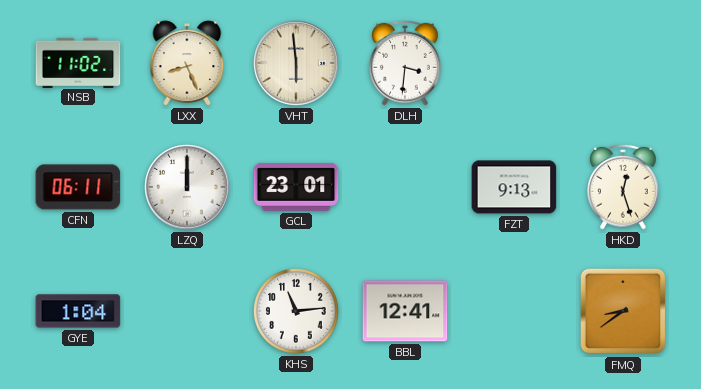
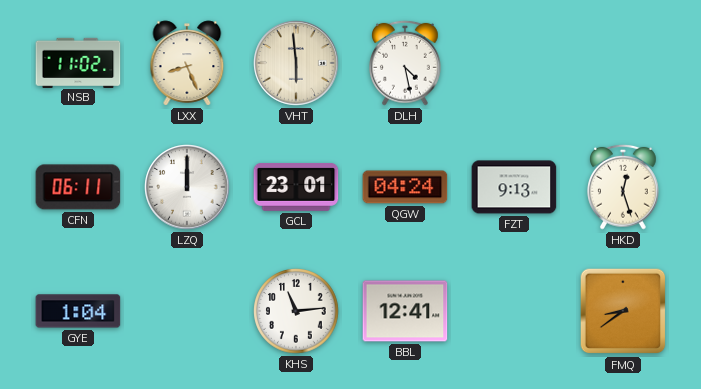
DLH: 3:31 -> 4:28
QGW: none -> 04:24
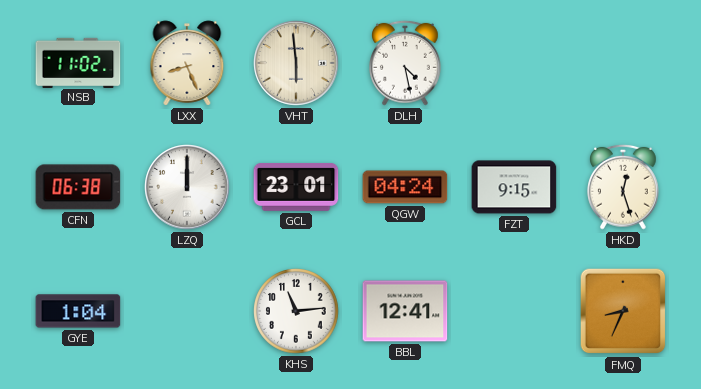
CFN: 06:11 -> 06:38
FZT: 9:13 -> 9:15
FMQ: 8:39 -> 8:34
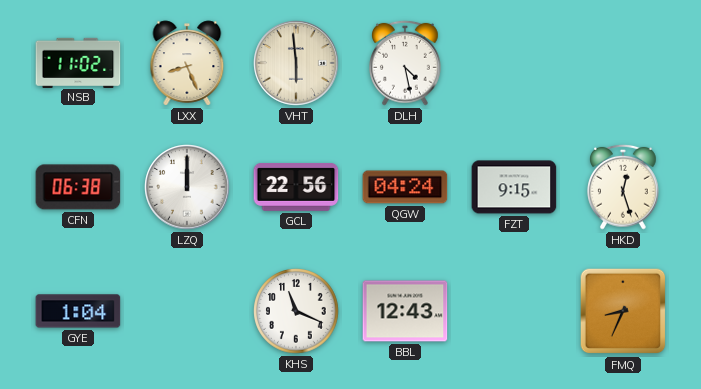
GCL: 23:01 -> 22:56
KHS: 11:14 -> 11:19
BBL: 12:41 -> 12:43
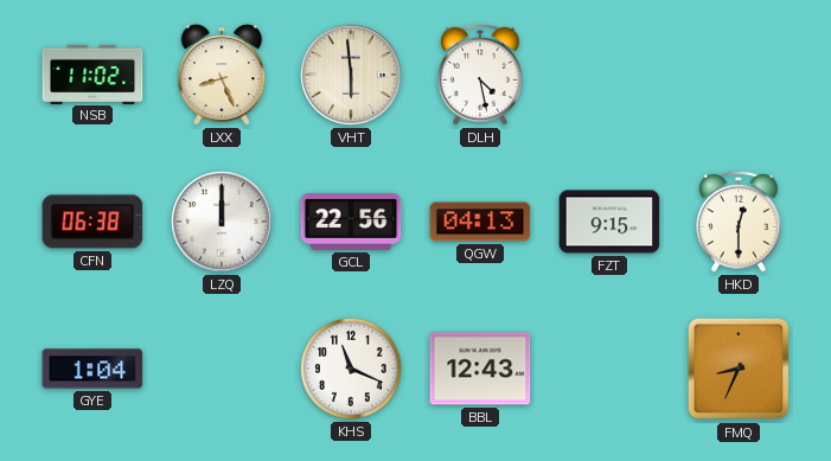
QGW: 04:24 -> 04:13
HKD: 12:27 -> 12:30
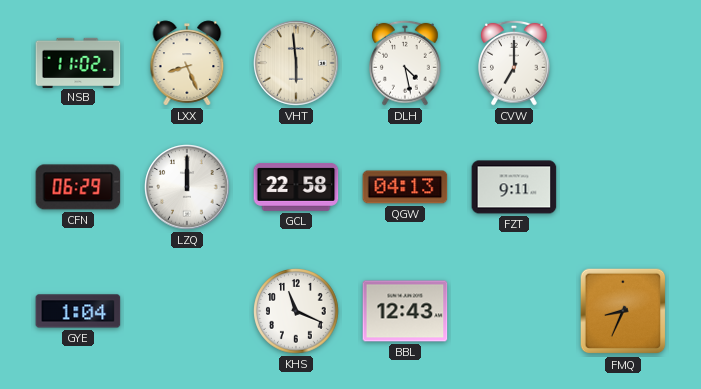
CVW: none -> 7:00
CFN: 06:38 -> 06:29
GCL: 22:56 -> 22:58
FZT: 9:15 -> 9:11
HKD: 12:30 -> none
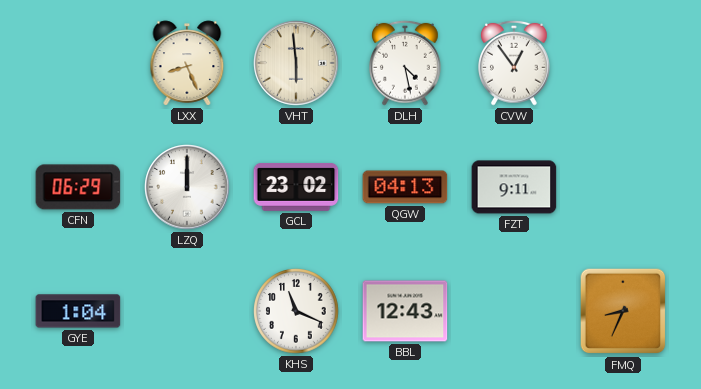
NSB: 11:02 -> none
CVW: 7:00 -> 12:54
GCL: 22:58 -> 23:02
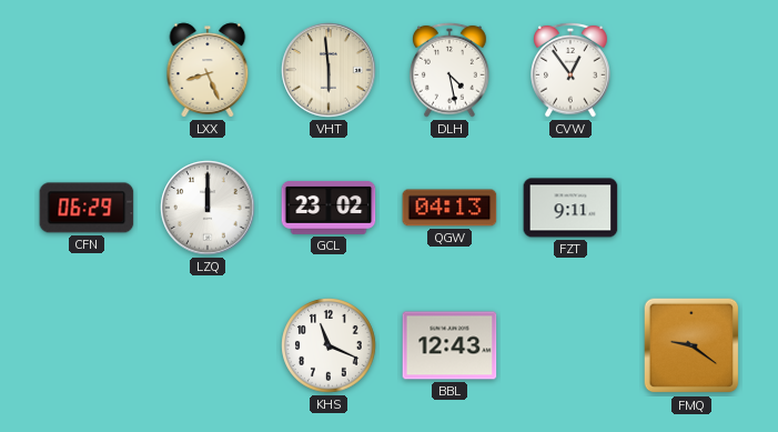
GYE: 1:04 -> none
FMQ: 8:34 -> 9:21
